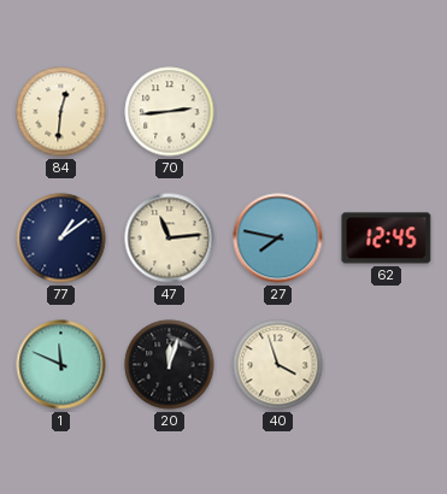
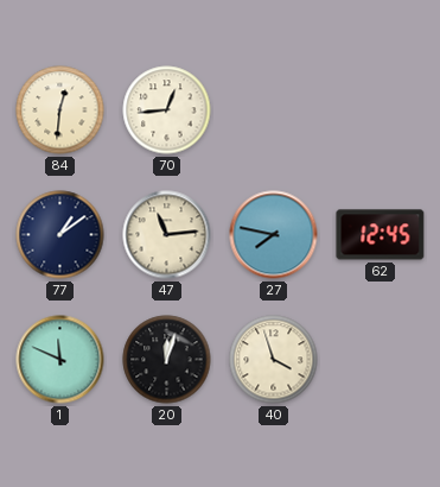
70: 2:44 -> 12:44
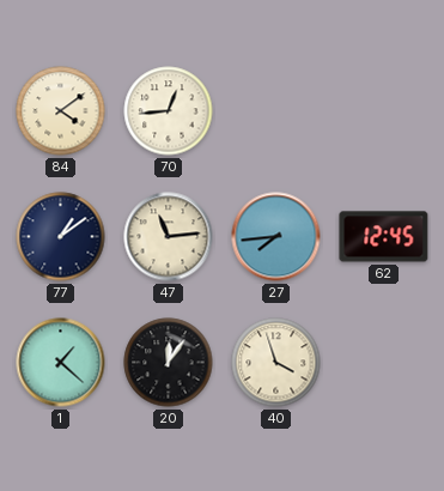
84: 12:31 -> 4:09
27: 7:47 -> 7:44
1: 11:49 -> 1:22
20: 12:03 -> 12:06
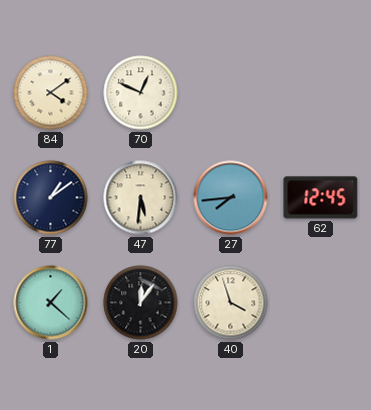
70: 12:44 -> 12:49
47: 11:14 -> 5:31
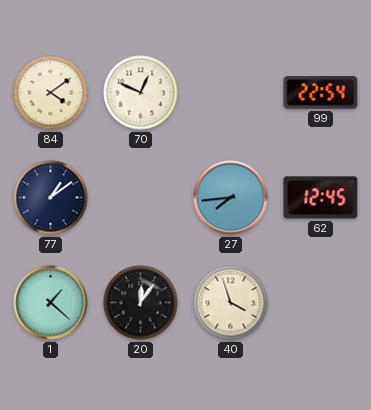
99: none -> 22:54
47: 5:31 -> none
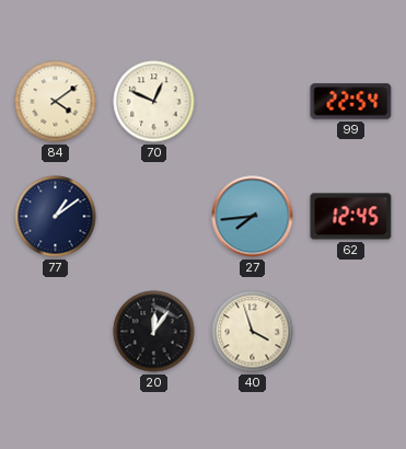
1: 1:22 -> none
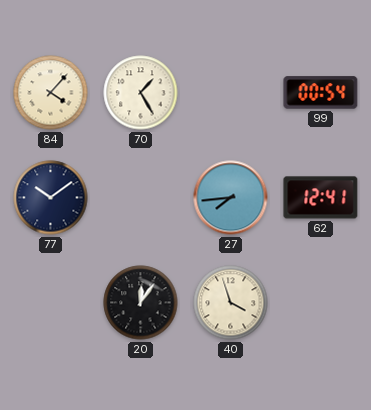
84: 4:09 -> 4:07
70: 12:49 -> 1:25
99: 22:54 -> 00:54
77: 1:09 -> 10:09
62: 12:45 -> 12:41
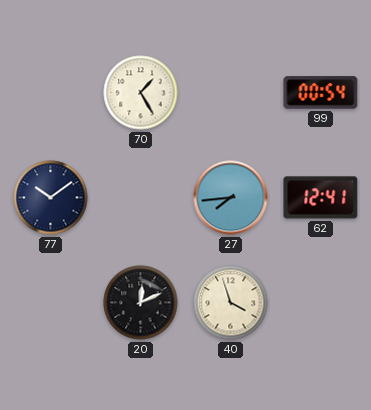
84: 4:07 -> none
20: 12:06 -> 12:11
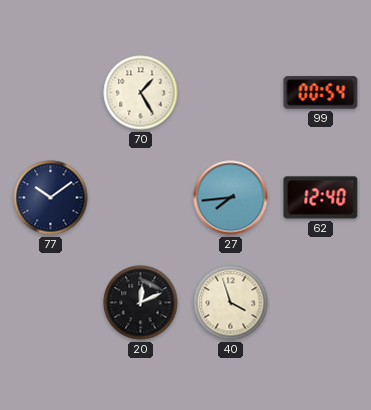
62: 12:41 -> 12:40
